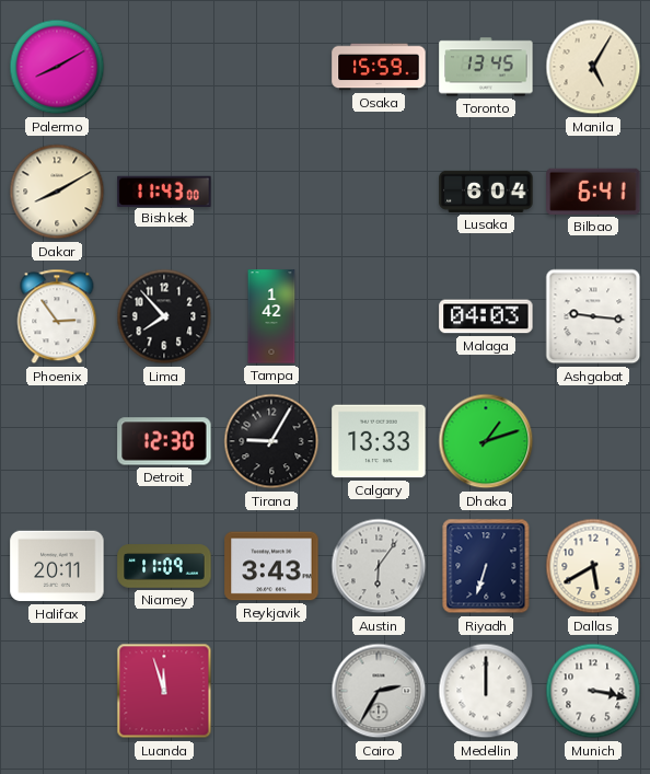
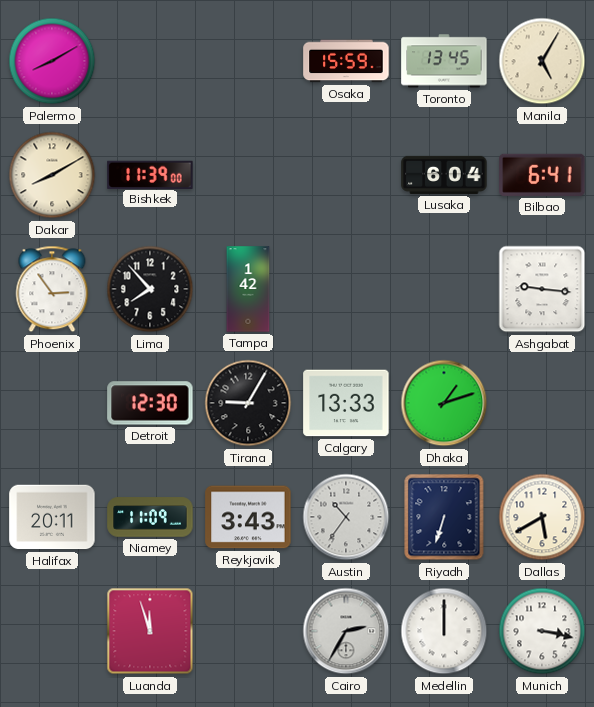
Bishkek: 11:43 -> 11:39
Malaga: 04:03 -> none
Austin: 6:06 -> 10:36
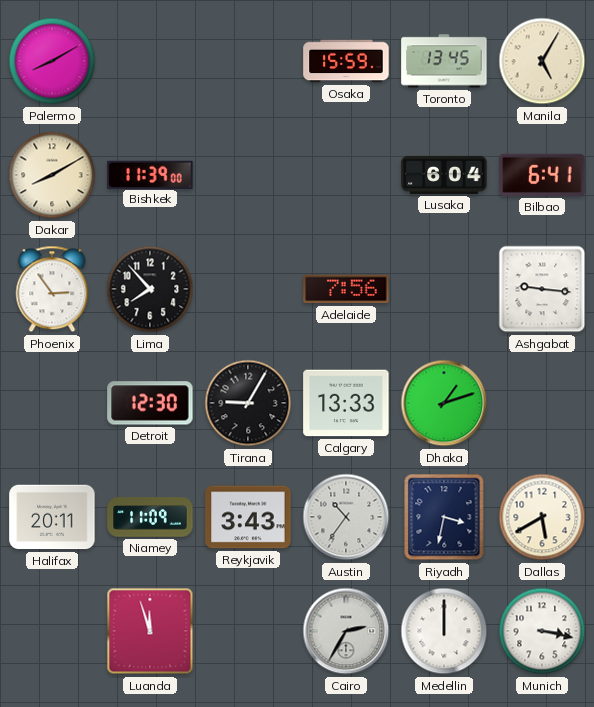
Tampa: 1:42 -> none
Adelaide: none -> 7:56
Riyadh: 6:33 -> 3:32
